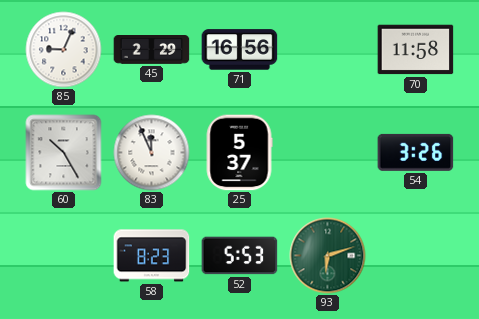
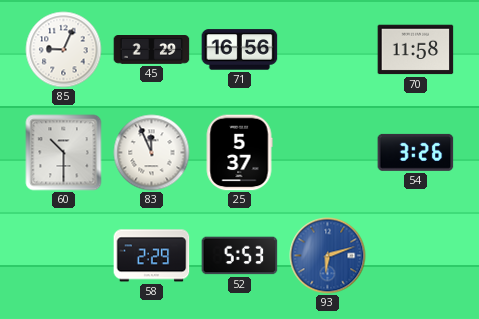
60: 10:25 -> 10:30
58: 8:23 -> 2:29
93 dial: green -> blue
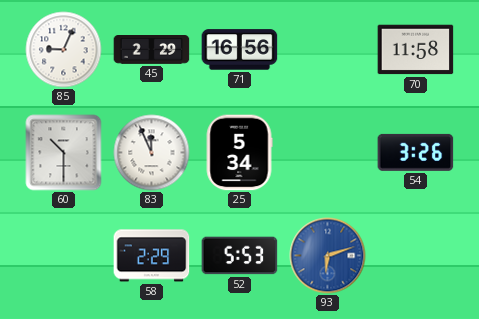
25: 5:37 -> 5:34
